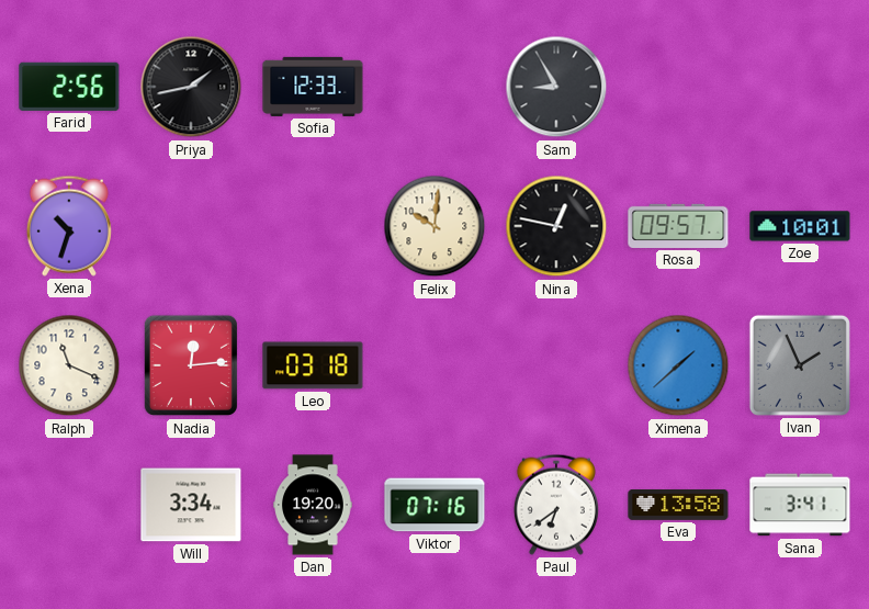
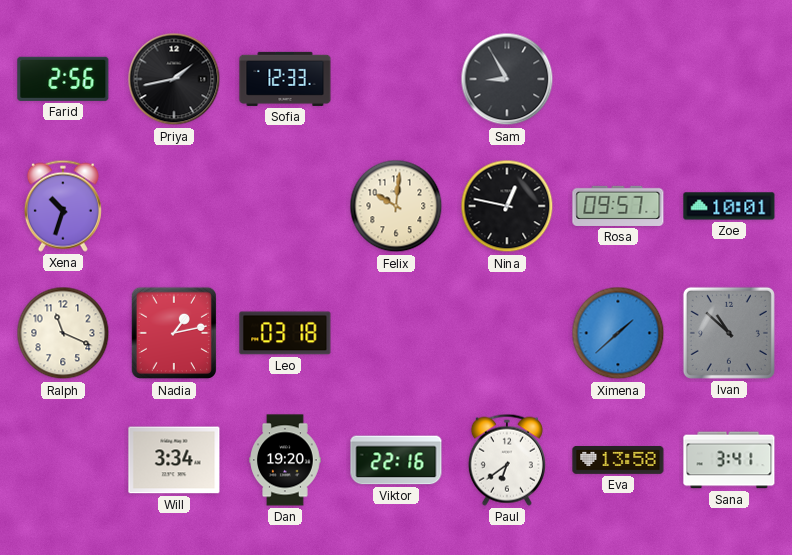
Nadia: 12:14 -> 1:13
Ivan: 1:56 -> 10:52
Viktor: 07:16 -> 22:16
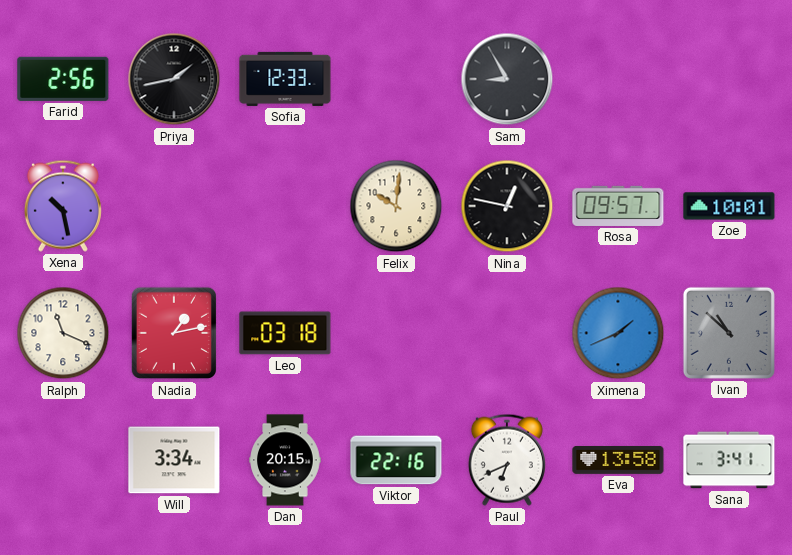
Xena: 10:33 -> 10:28
Ximena: 1:38 -> 1:41
Dan: 19:20 -> 20:15
Paul: 6:39 -> 6:41
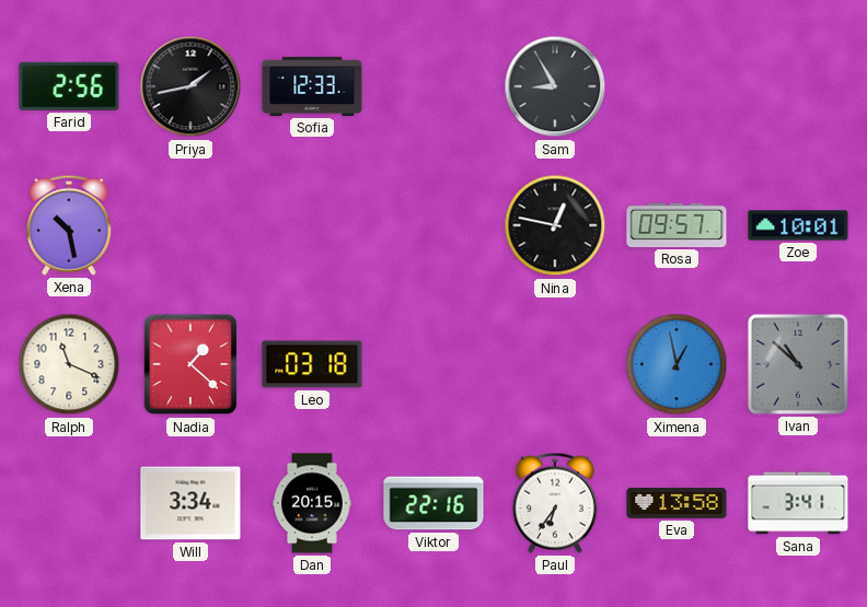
Felix: 10:01 -> none
Nadia: 1:13 -> 1:22
Ximena: 1:41 -> 12:58
Paul: 6:41 -> 6:36
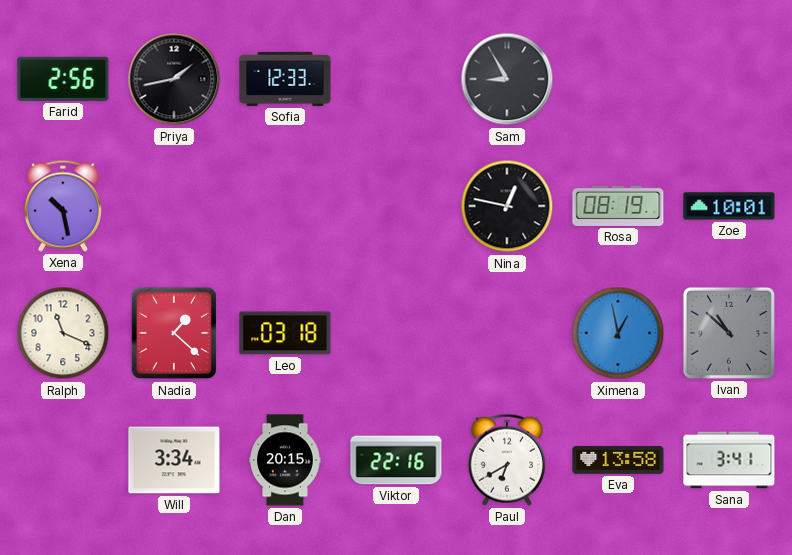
Rosa: 09:57 -> 08:19
Paul: 6:36 -> 6:40
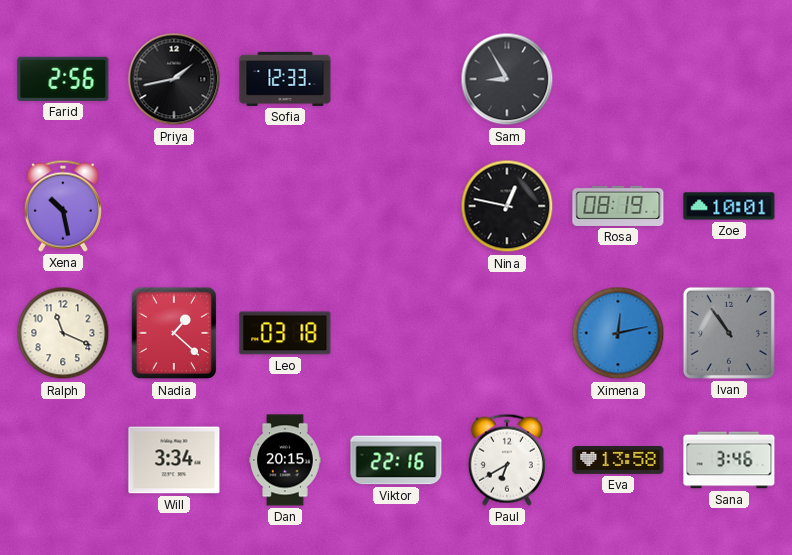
Ximena: 12:58 -> 12:13
Ivan: 10:52 -> 10:54
Sana: 3:41 -> 3:46
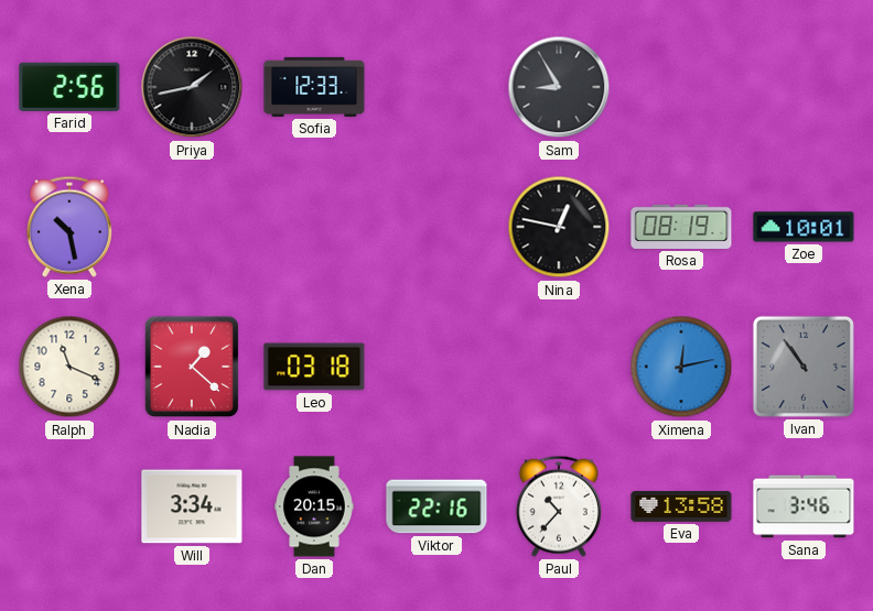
Paul: 6:40 -> 10:37
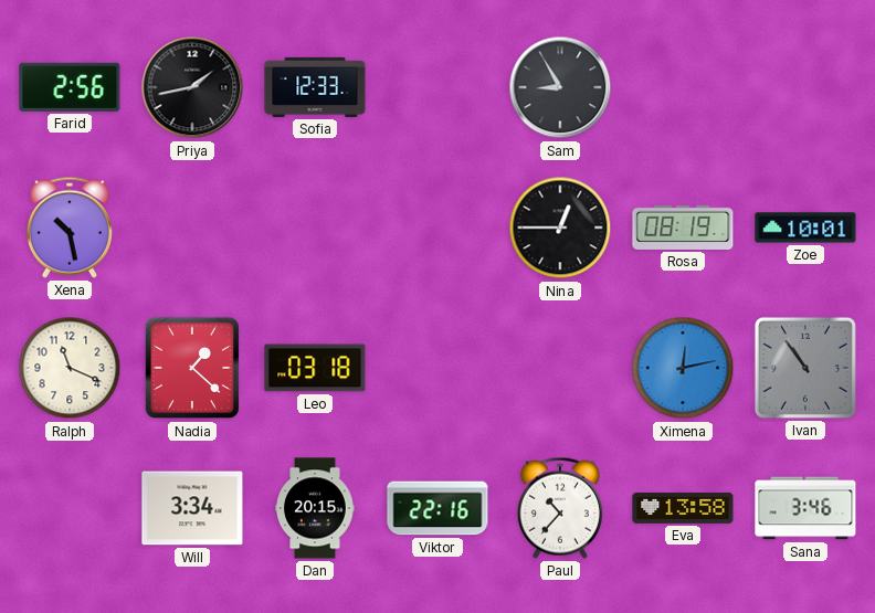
Nina: 12:47 -> 12:45
